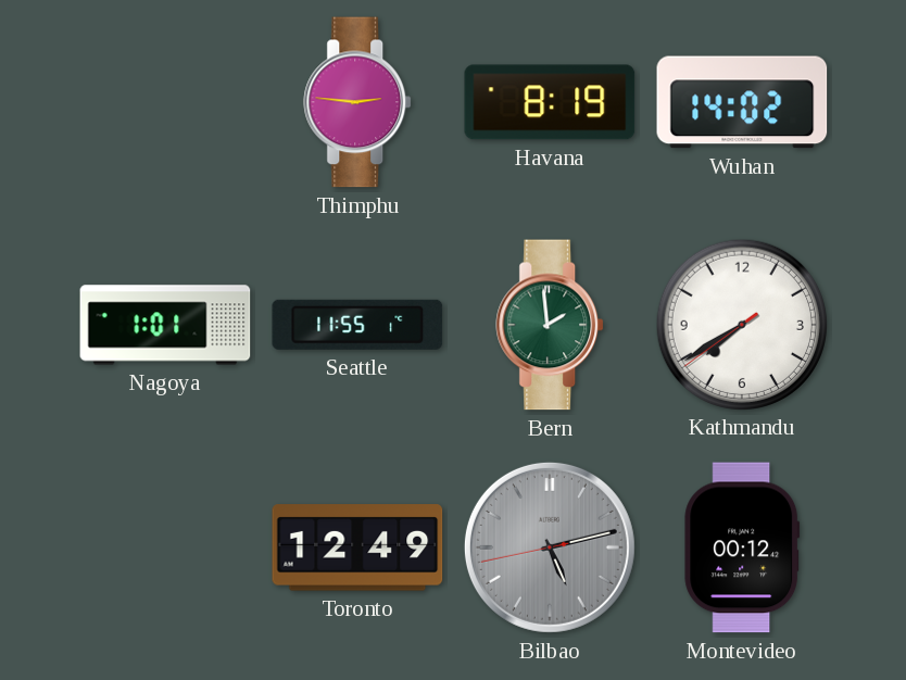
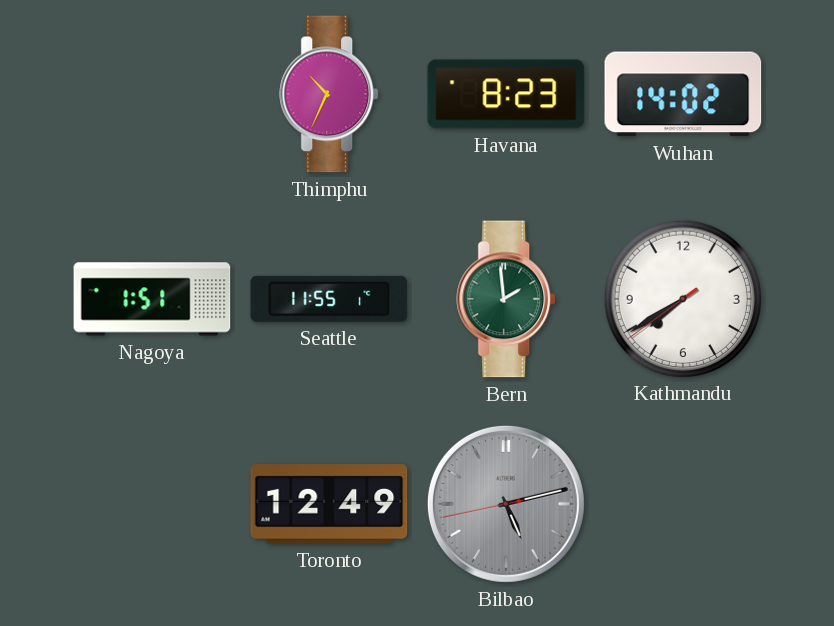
Thimphu: 2:46 -> 10:34
Havana: 8:19 -> 8:23
Nagoya: 1:01 -> 1:51
Montevideo: 00:12 -> none
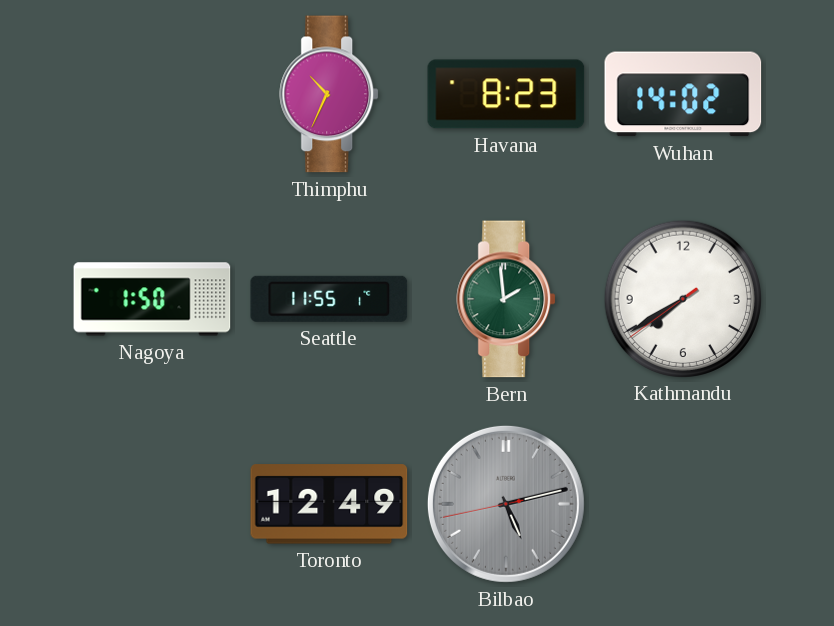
Nagoya: 1:51 -> 1:50
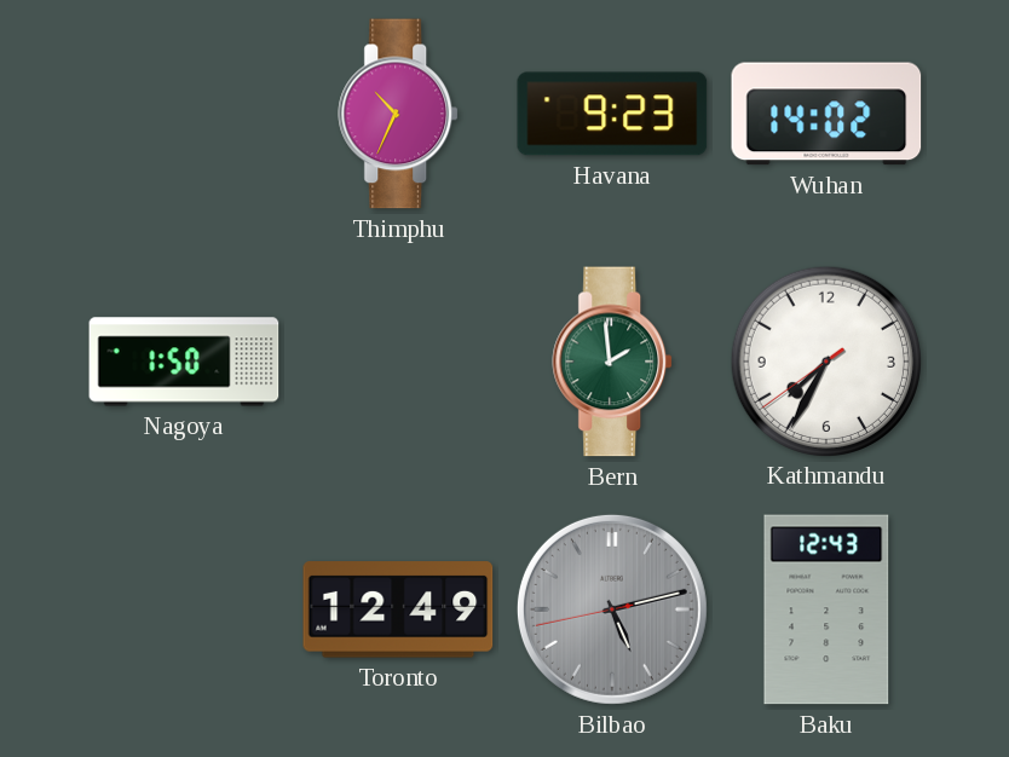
Havana: 8:23 -> 9:23
Seattle: 11:55 -> none
Kathmandu: 7:39 -> 7:34
Baku: none -> 12:43
